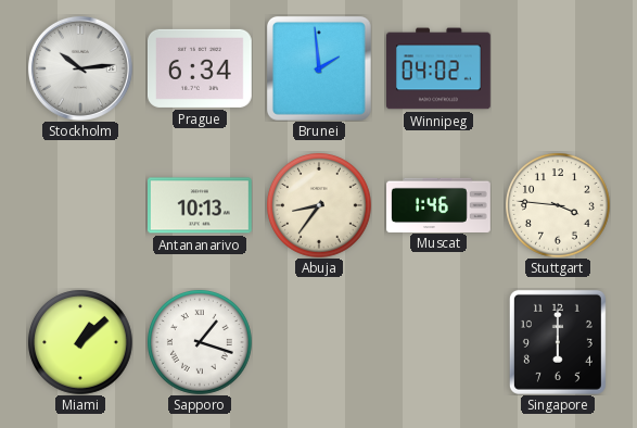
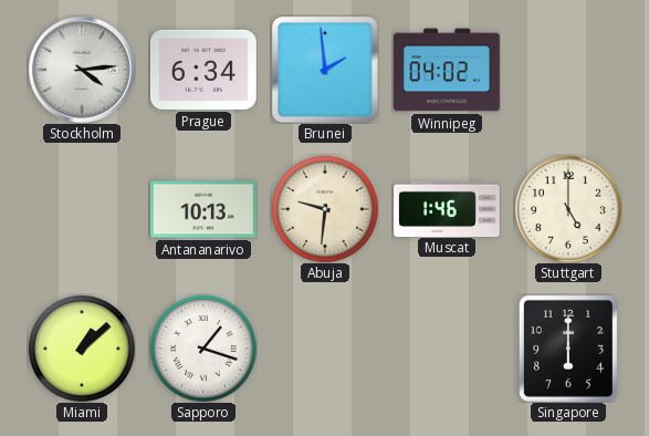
Stockholm: 10:14 -> 4:14
Abuja: 8:36 -> 9:31
Stuttgart: 3:46 -> 5:00
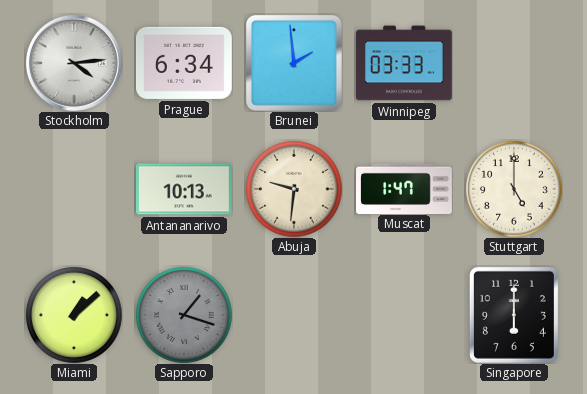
Winnipeg: 04:02 -> 03:33
Muscat: 1:46 -> 1:47
Sapporo dial: white -> grey
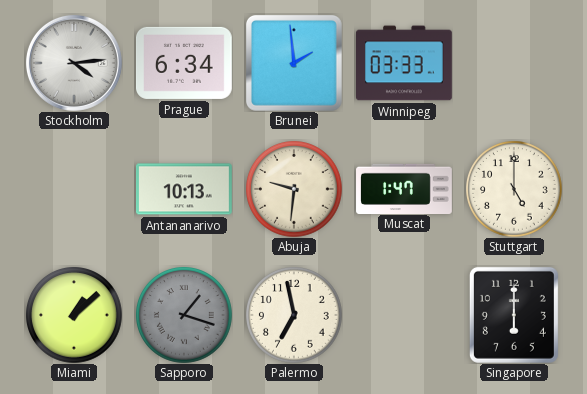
Palermo: none -> 6:58
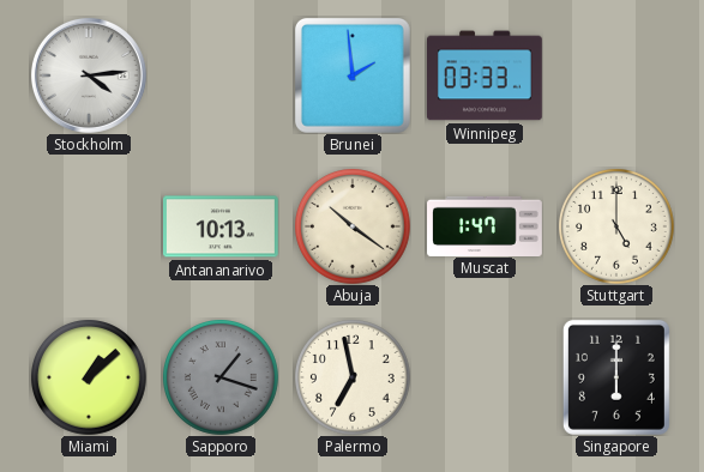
Prague: 6:34 -> none
Abuja: 9:31 -> 10:21
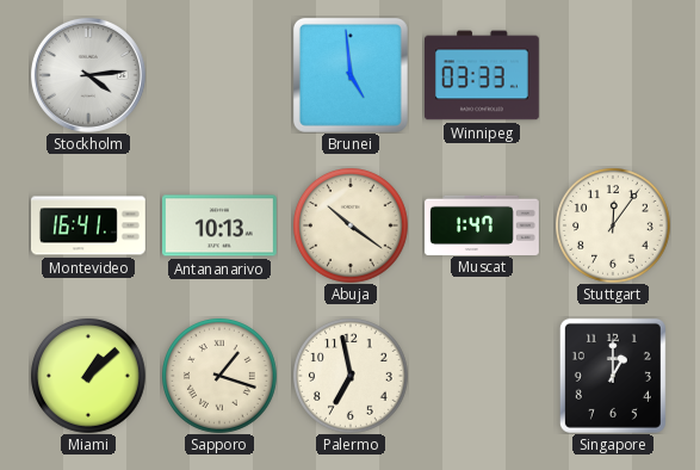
Brunei: 1:59 -> 4:59
Montevideo: none -> 16:41
Stuttgart: 5:00 -> 12:06
Sapporo dial: grey -> cream
Singapore: 6:00 -> 1:00
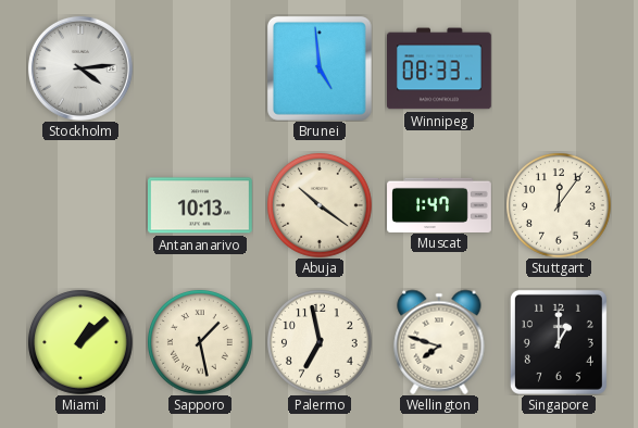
Winnipeg: 03:33 -> 08:33
Montevideo: 16:41 -> none
Sapporo: 1:18 -> 1:28
Wellington: none -> 7:48
